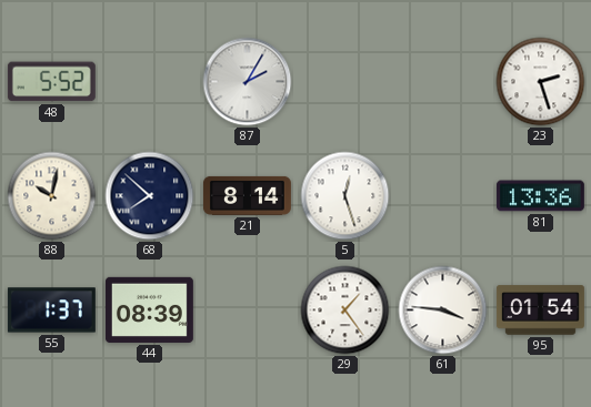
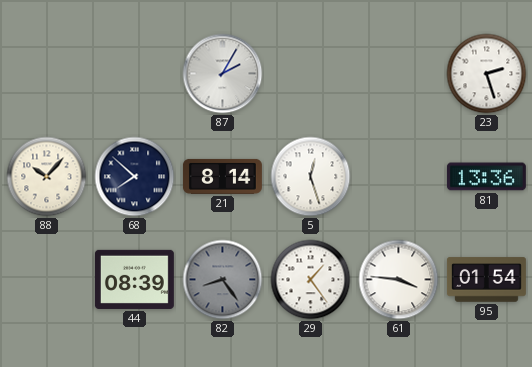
48: 5:52 -> none
88: 10:02 -> 10:07
55: 1:37 -> none
82: none -> 8:24
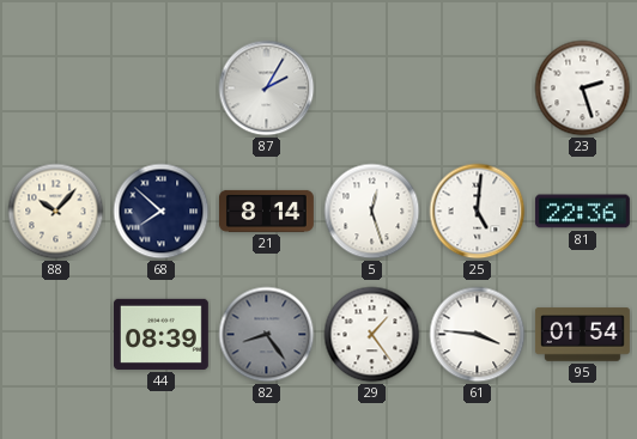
25: none -> 5:01
81: 13:36 -> 22:36
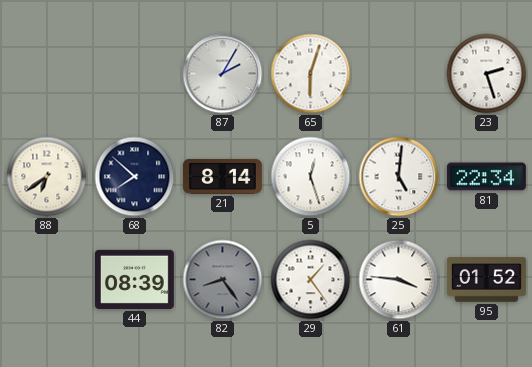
65: none -> 6:03
88: 10:07 -> 6:39
81: 22:36 -> 22:34
95: 01:54 -> 01:52
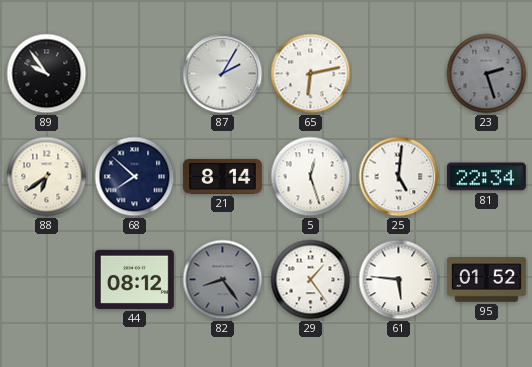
89: none -> 9:54
65: 6:03 -> 6:13
23 dial: white -> grey
44: 08:39 -> 08:12
61: 3:46 -> 5:46
